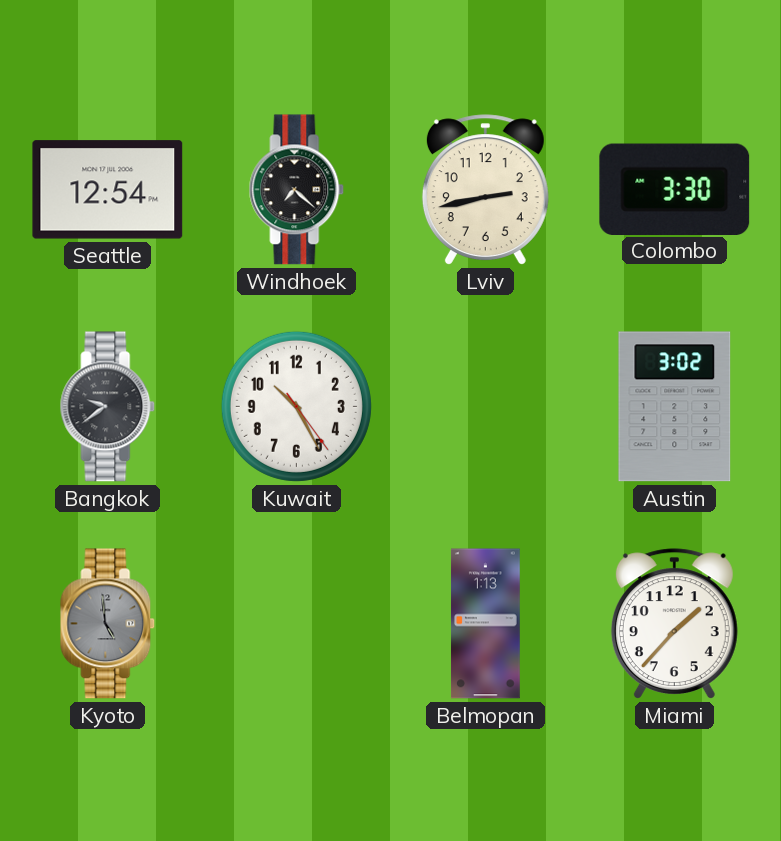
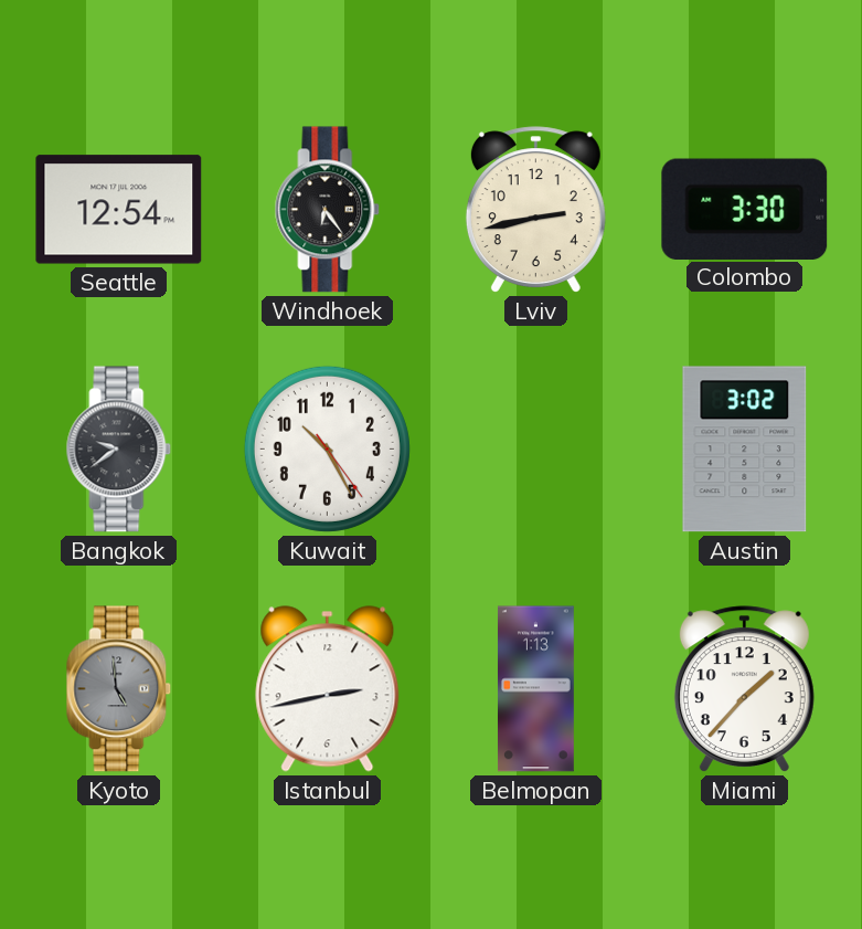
Windhoek: 7:22 -> 6:24
Istanbul: none -> 2:43
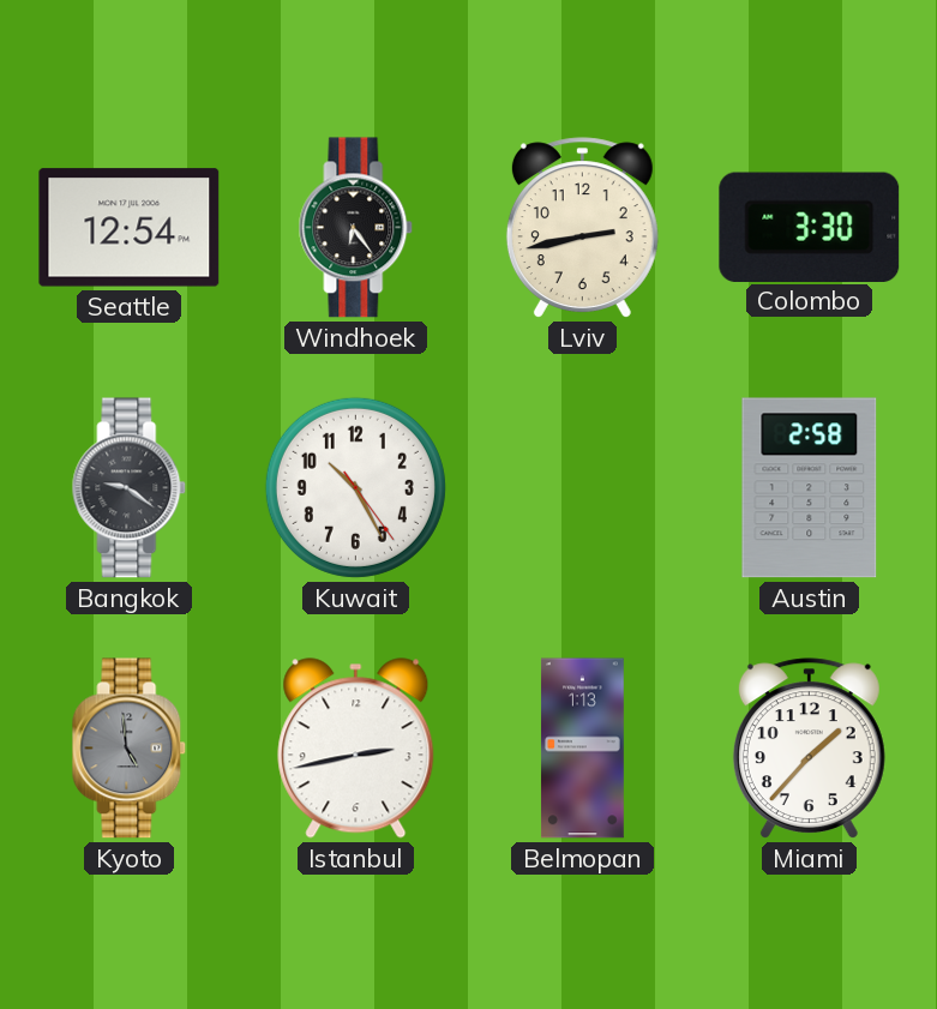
Bangkok: 9:39 -> 9:21
Austin: 3:02 -> 2:58
